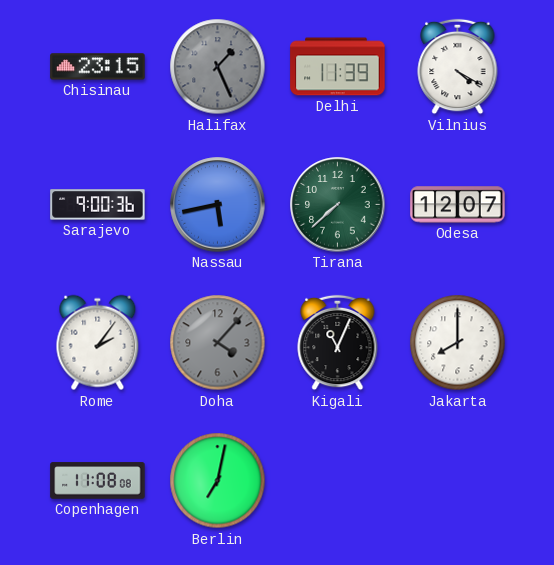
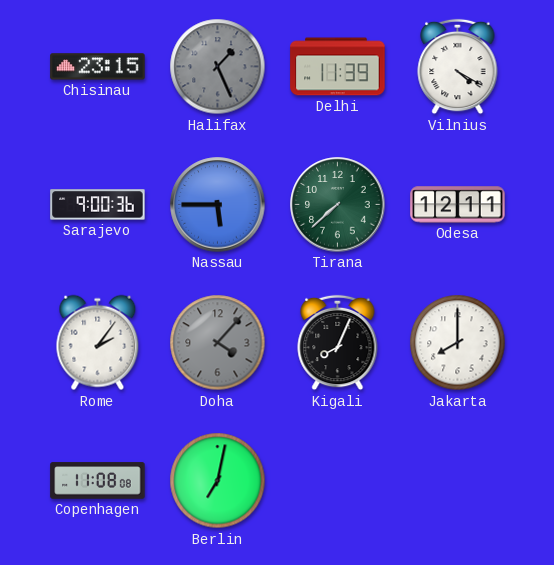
Nassau: 5:43 -> 5:45
Odesa: 12:07 -> 12:11
Kigali: 11:04 -> 8:04
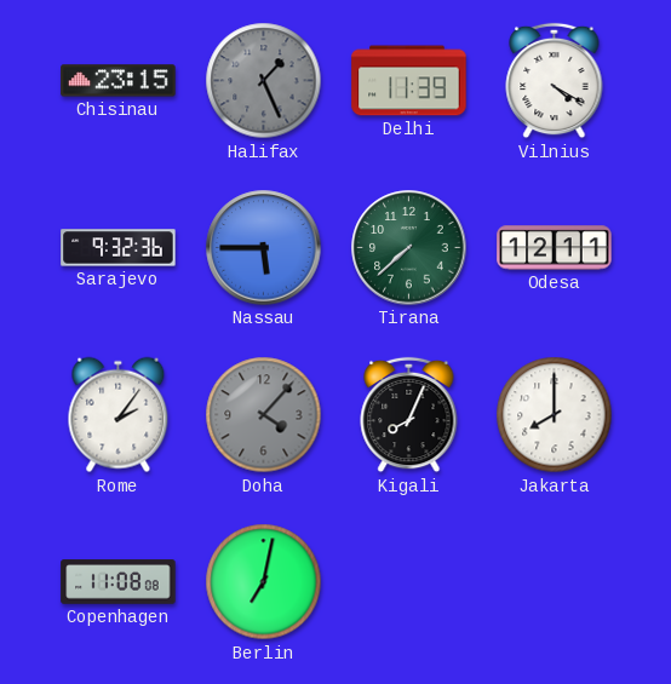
Sarajevo: 9:00 -> 9:32
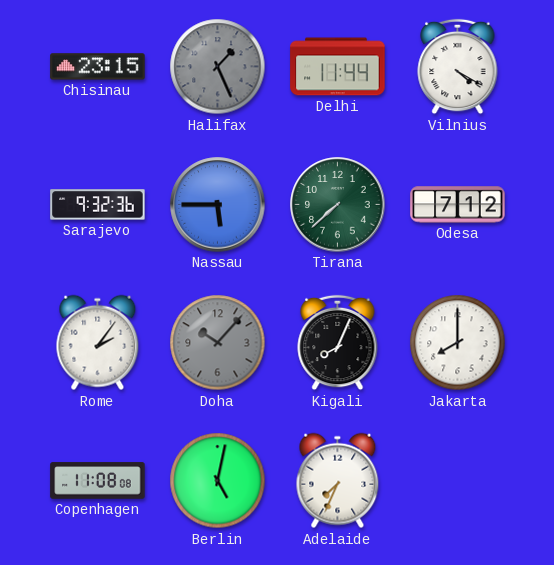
Delhi: 11:39 -> 11:44
Odesa: 12:11 -> 7:12
Doha: 4:07 -> 10:07
Berlin: 7:02 -> 5:02
Adelaide: none -> 7:34
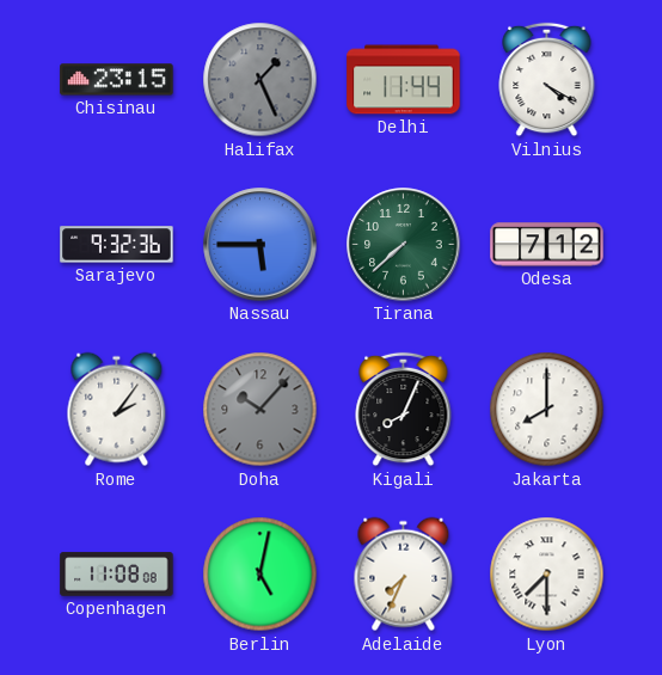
Lyon: none -> 7:30
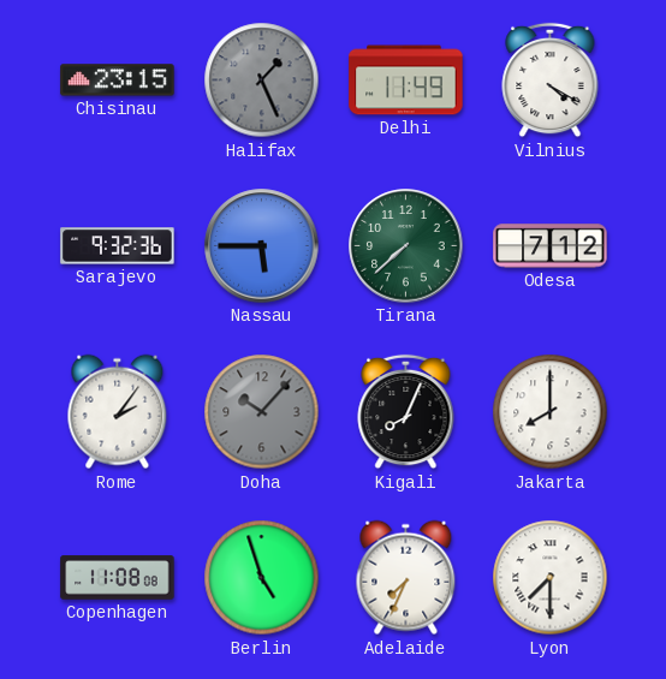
Delhi: 11:44 -> 11:49
Berlin: 5:02 -> 4:57
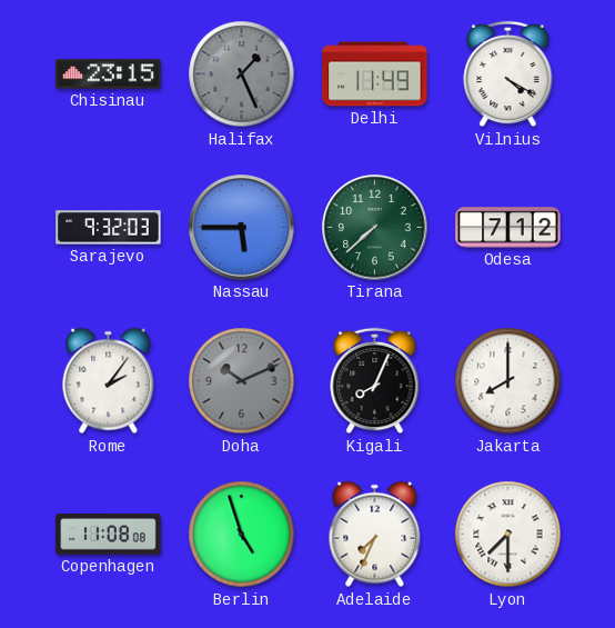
Sarajevo: 9:32:36 -> 9:32:03
Doha: 10:07 -> 10:11
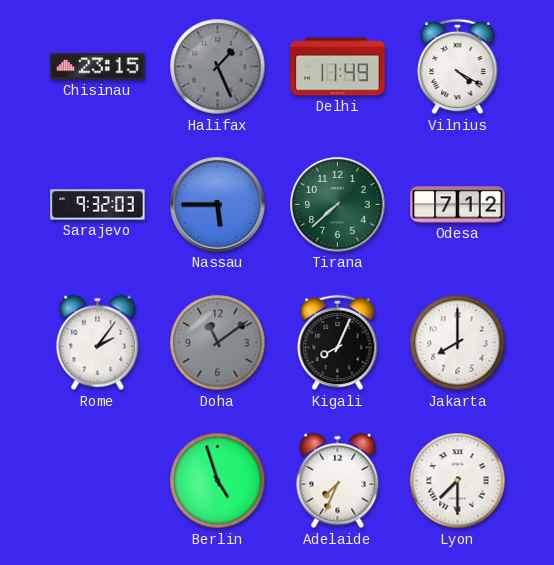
Doha: 10:11 -> 11:09
Copenhagen: 11:08 -> none
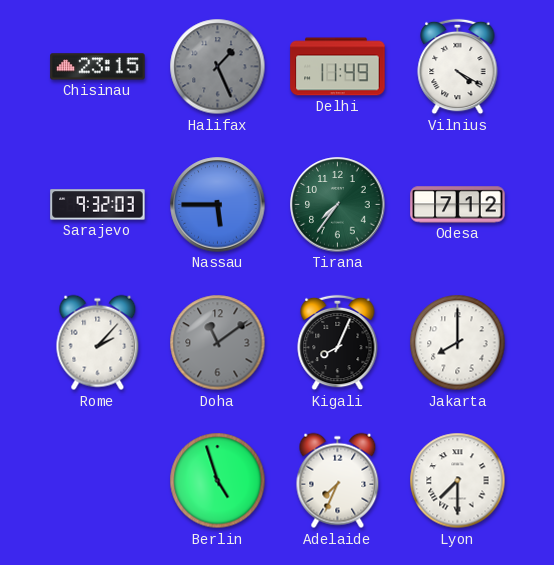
Tirana: 7:38 -> 7:36
Rome: 2:06 -> 2:07
